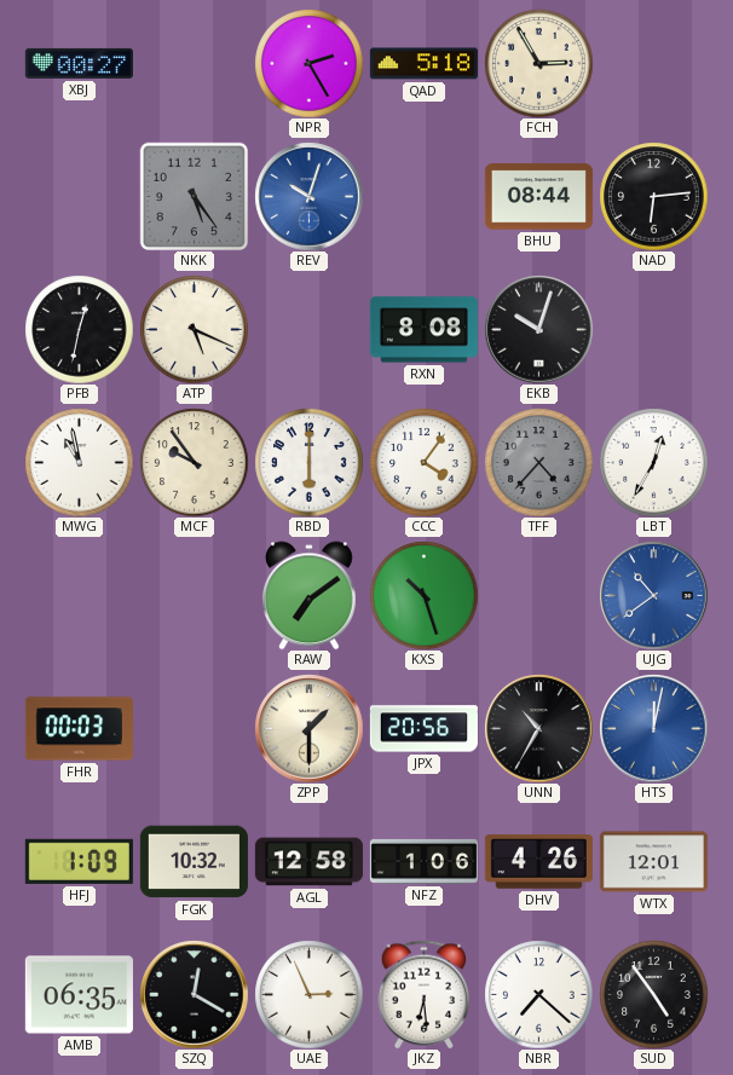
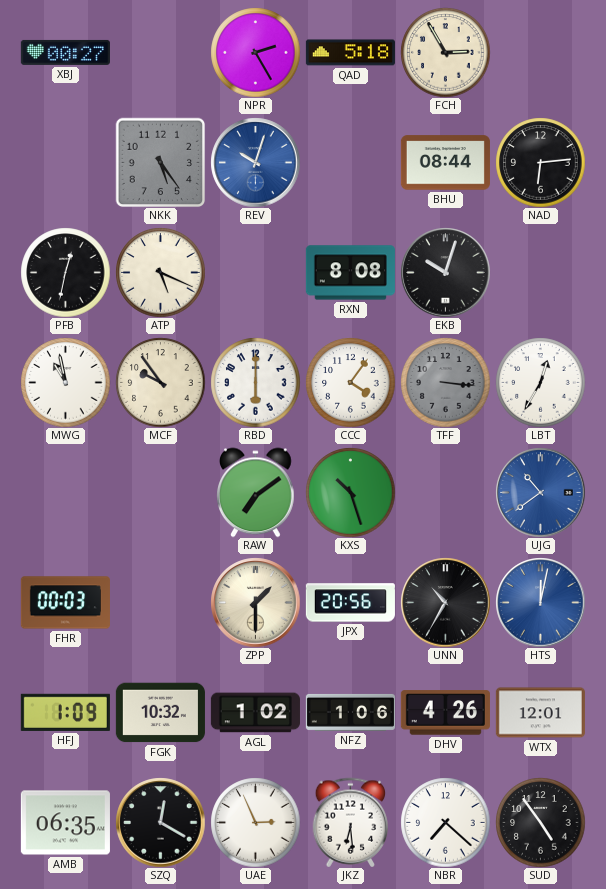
TFF: 4:37 -> 3:16
AGL: 12:58 -> 1:02
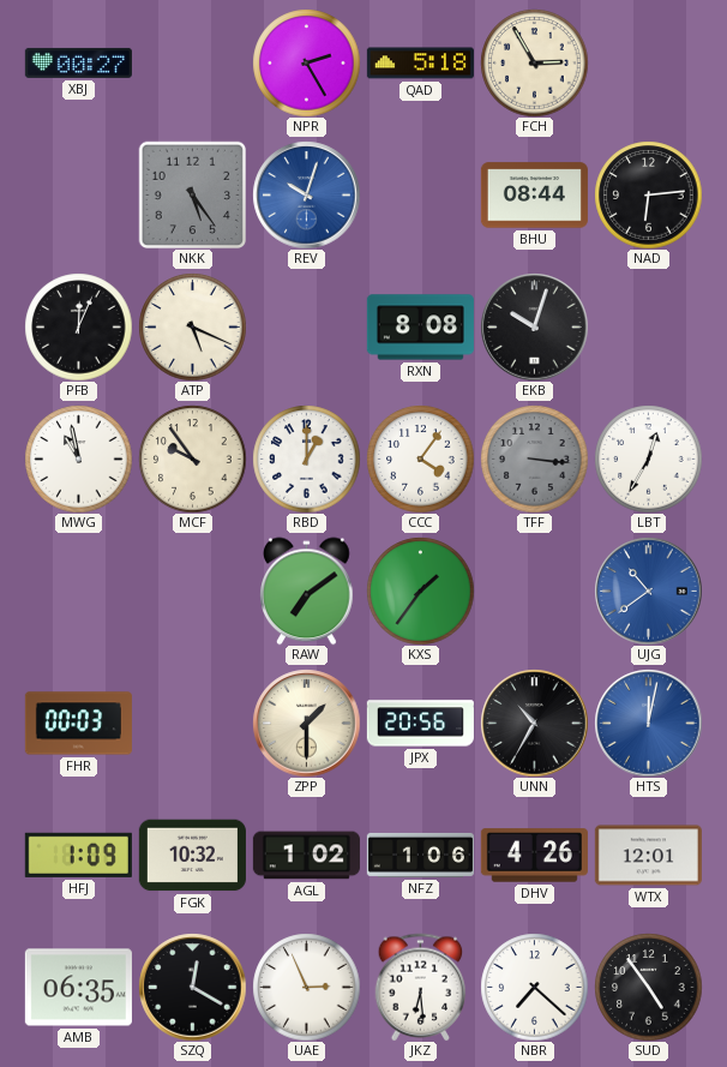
PFB: 12:32 -> 12:04
RBD: 6:00 -> 1:00
KXS: 10:27 -> 1:36
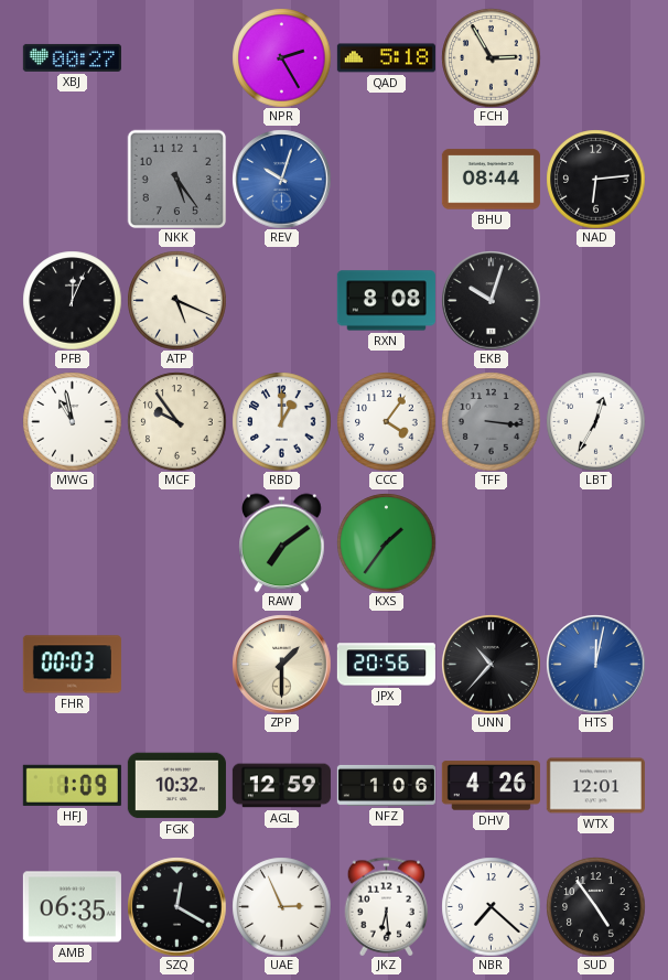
UJG: 10:39 -> none
UNN: 10:35 -> 10:37
AGL: 1:02 -> 12:59
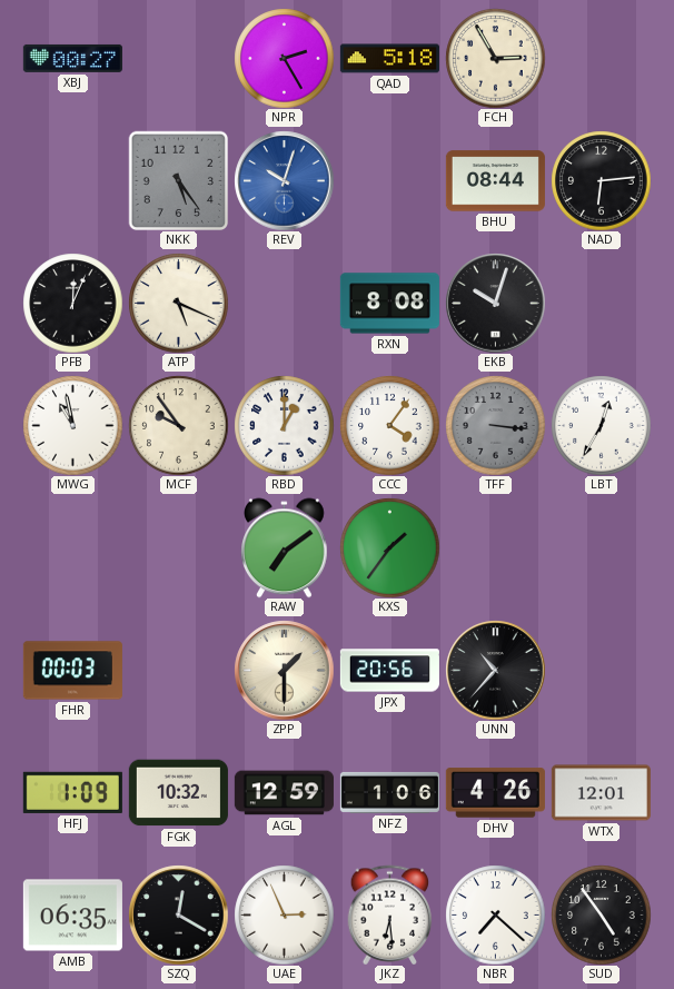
HTS: 12:02 -> none
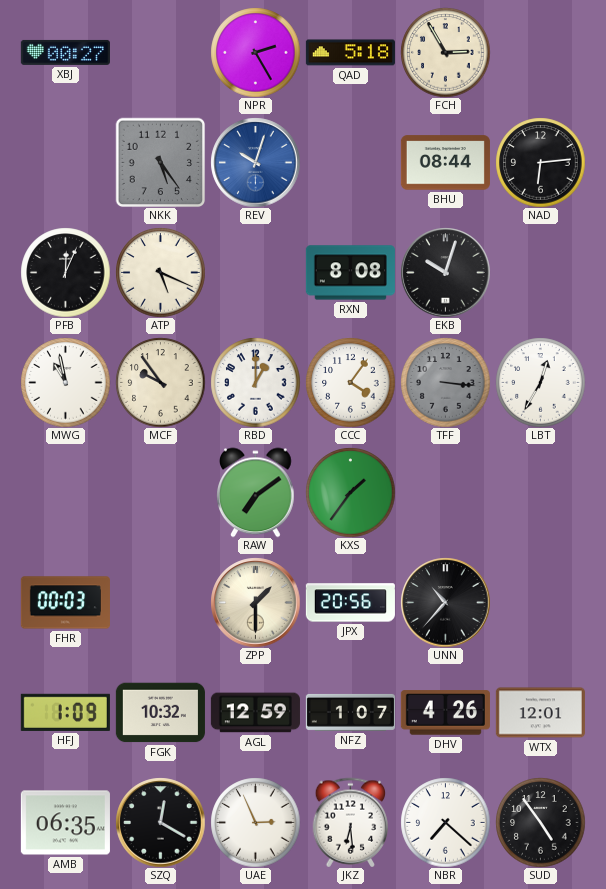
NFZ: 1:06 -> 1:07
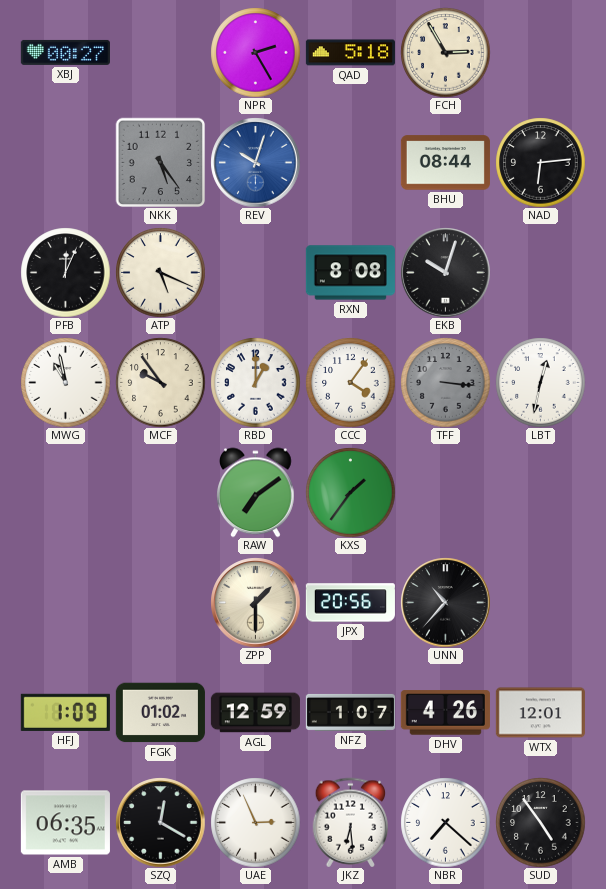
LBT: 12:35 -> 12:32
FHR: 00:03 -> none
FGK: 10:32 -> 01:02
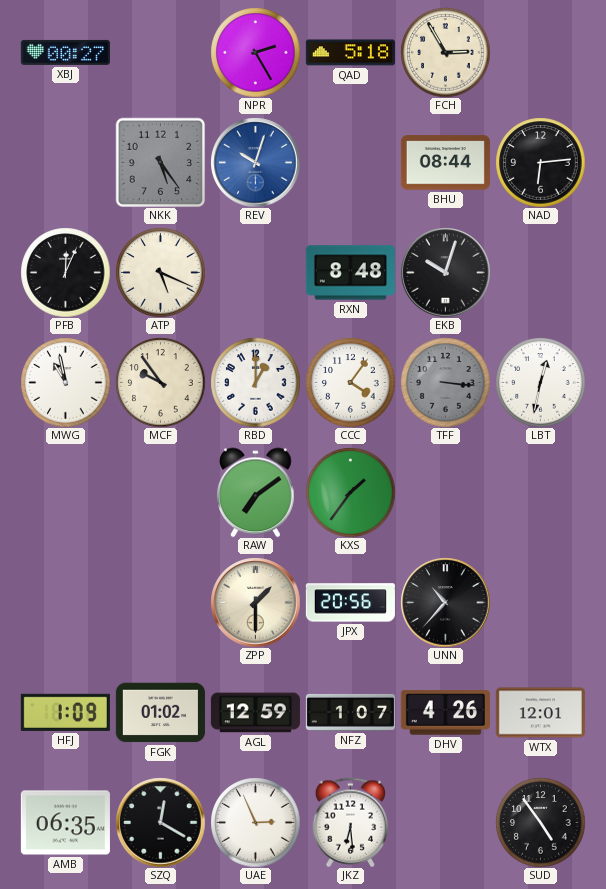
RXN: 8:08 -> 8:48
NBR: 7:22 -> none
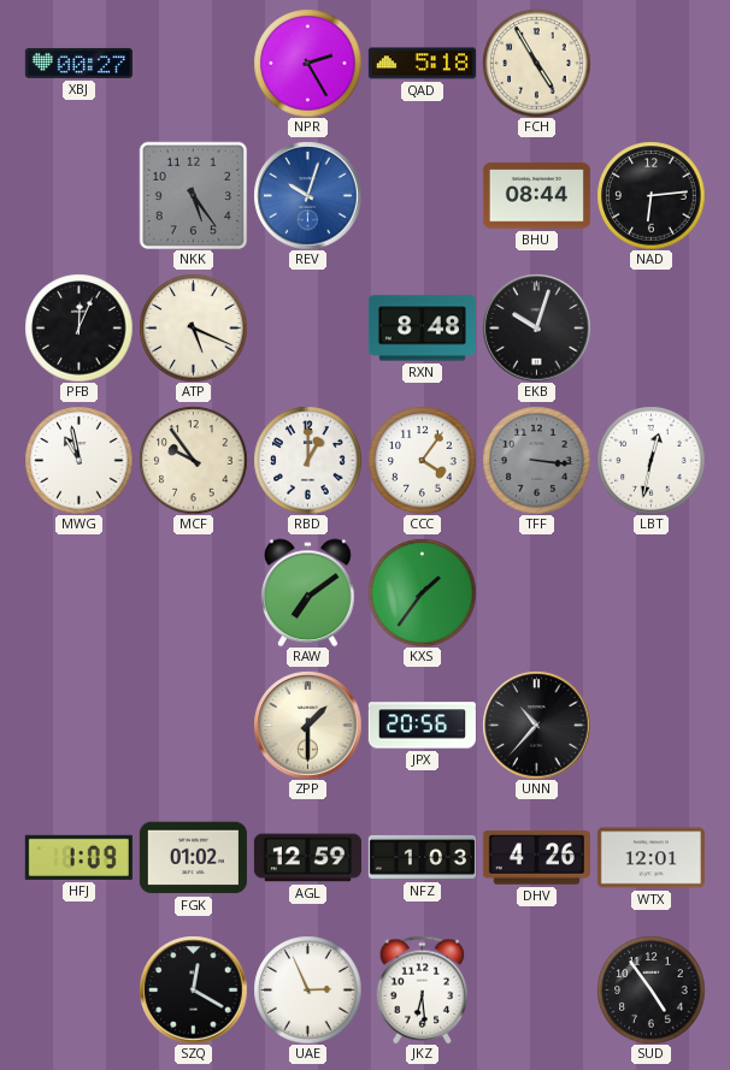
FCH: 2:55 -> 4:55
NFZ: 1:07 -> 1:03
AMB: 06:35 -> none
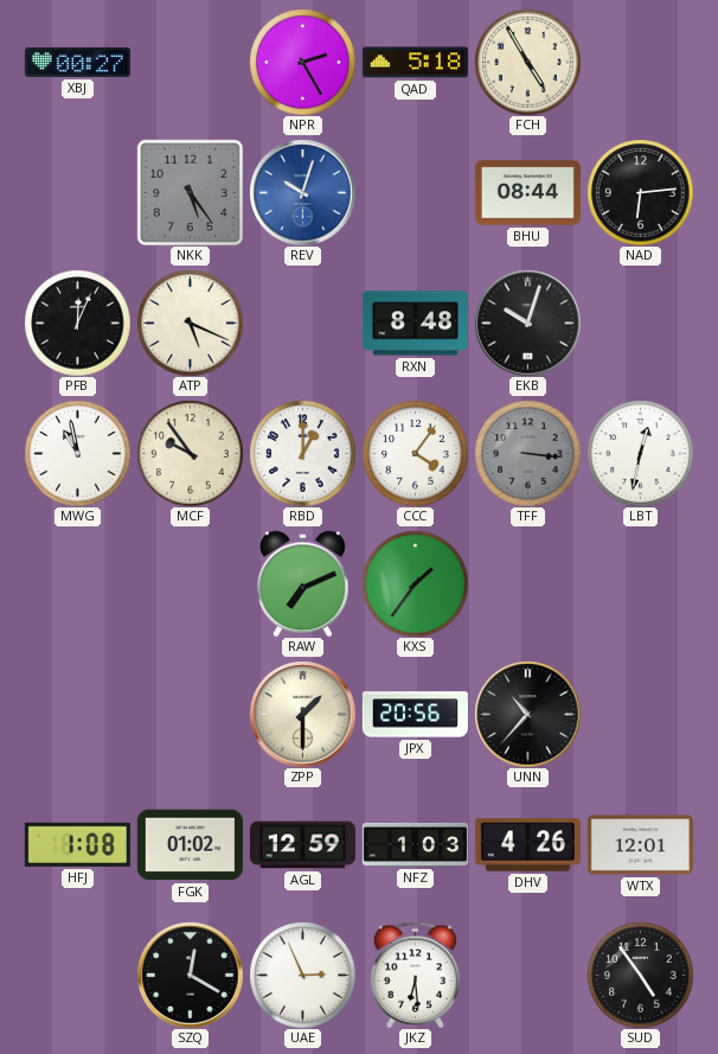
RAW: 7:09 -> 7:11
HFJ: 1:09 -> 1:08
